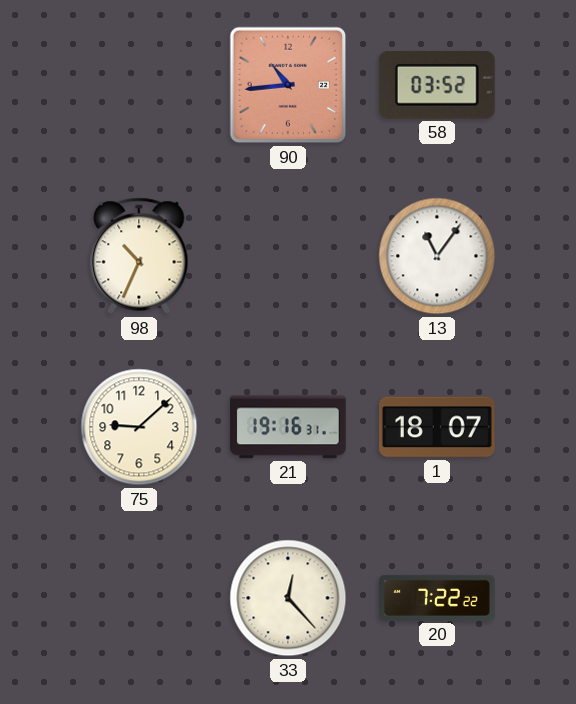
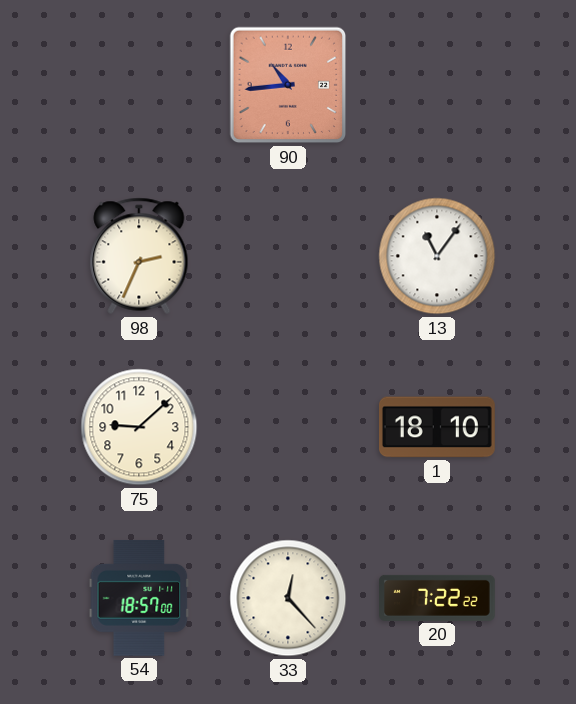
58: 03:52 -> none
98: 10:34 -> 2:34
21: 19:16 -> none
1: 18:07 -> 18:10
54: none -> 18:57
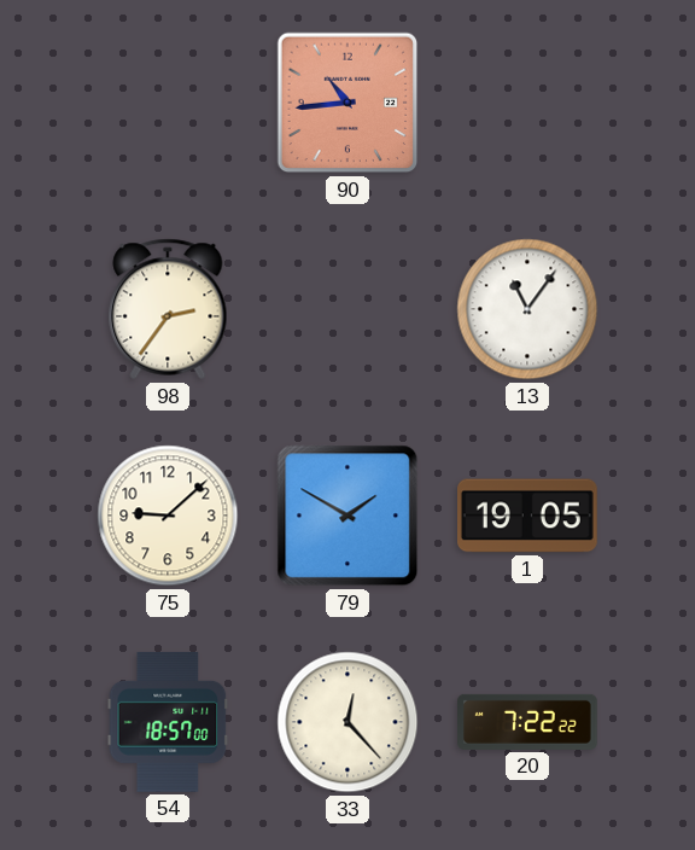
98: 2:34 -> 2:36
79: none -> 1:50
1: 18:10 -> 19:05
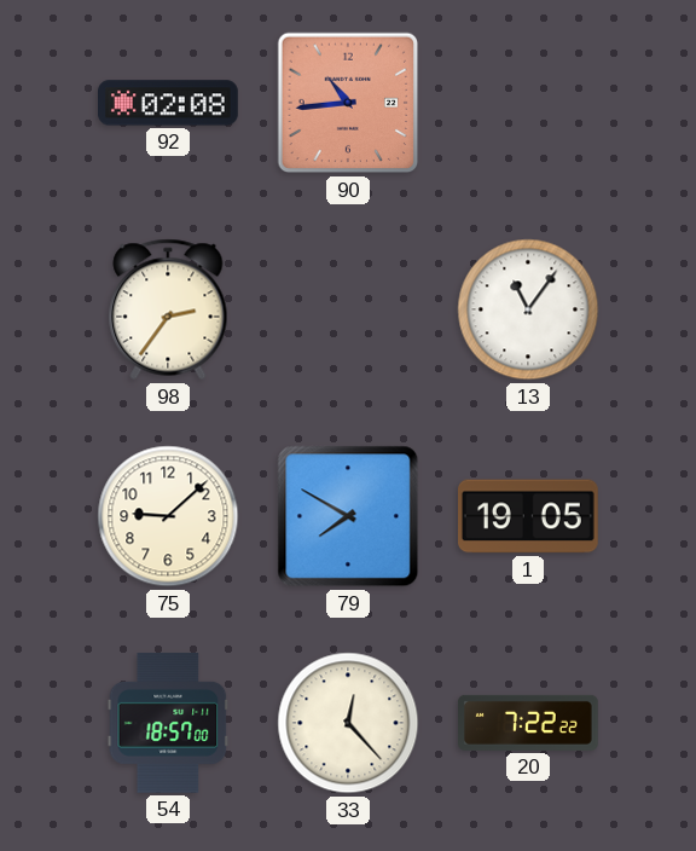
92: none -> 02:08
79: 1:50 -> 7:50
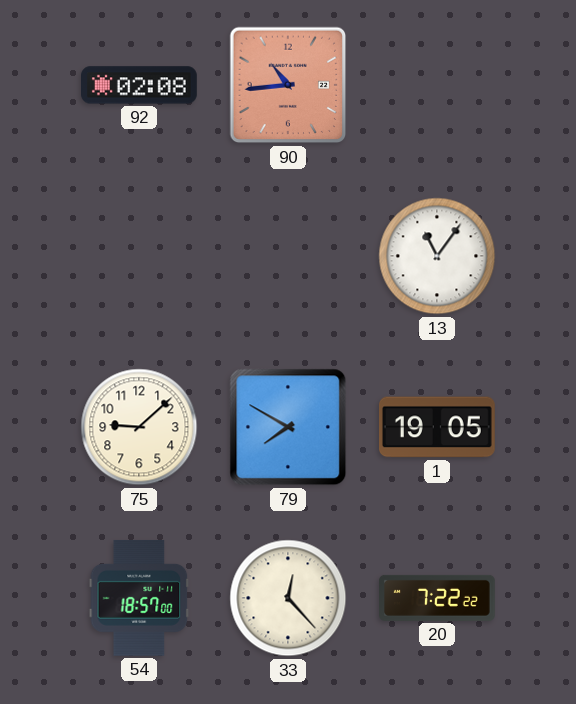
98: 2:36 -> none
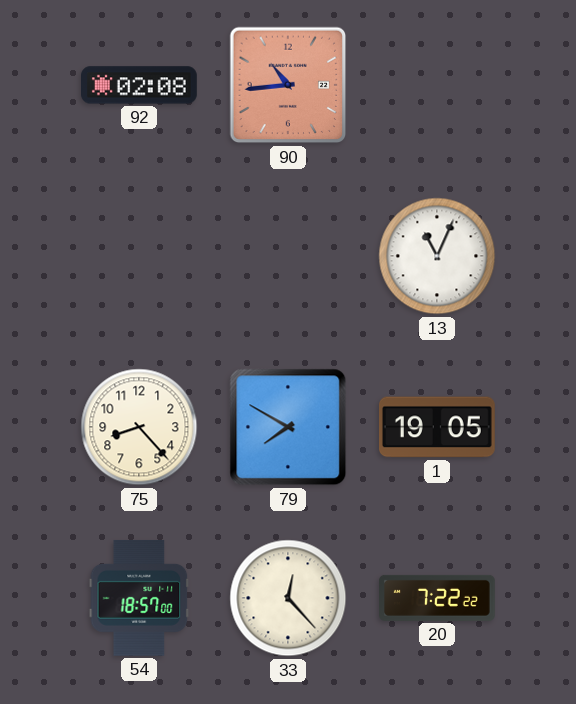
13: 11:06 -> 11:04
75: 9:08 -> 8:23
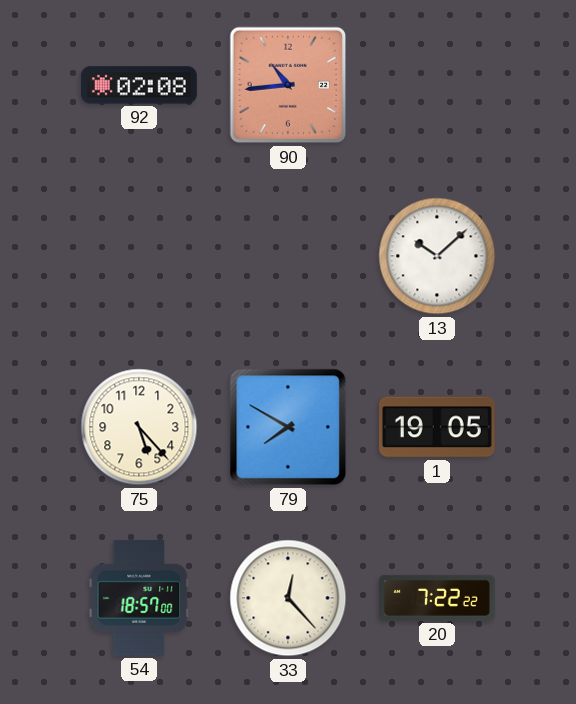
13: 11:04 -> 10:08
75: 8:23 -> 5:23
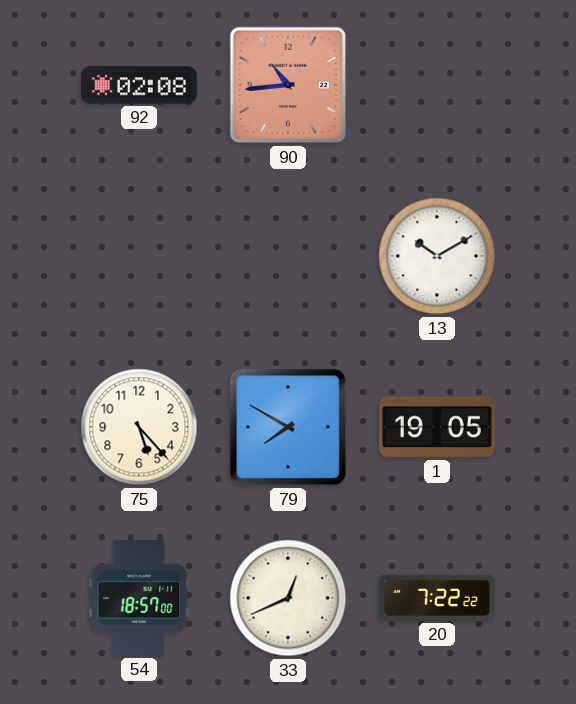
13: 10:08 -> 10:10
33: 12:23 -> 12:41
